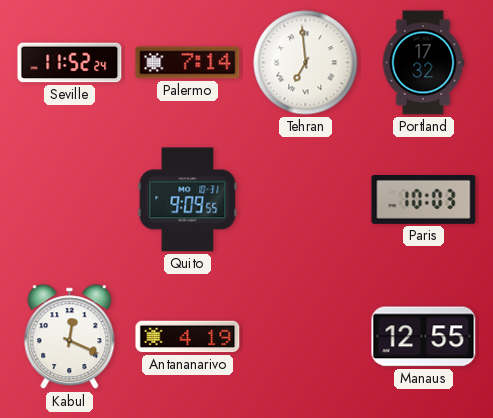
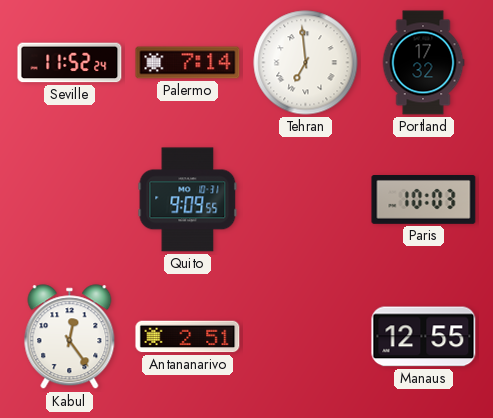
Kabul: 12:19 -> 12:24
Antananarivo: 4:19 -> 2:51
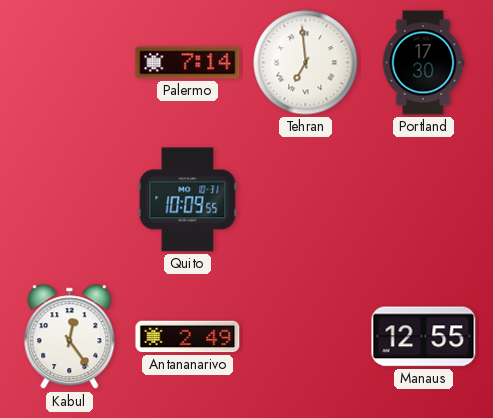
Seville: 11:52 -> none
Portland: 17:32 -> 17:30
Quito: 9:09 -> 10:09
Paris: 10:03 -> none
Antananarivo: 2:51 -> 2:49
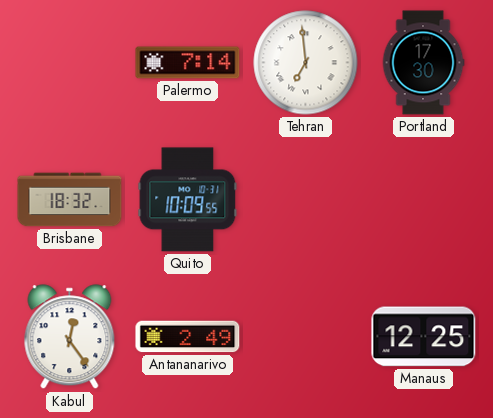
Brisbane: none -> 18:32
Manaus: 12:55 -> 12:25
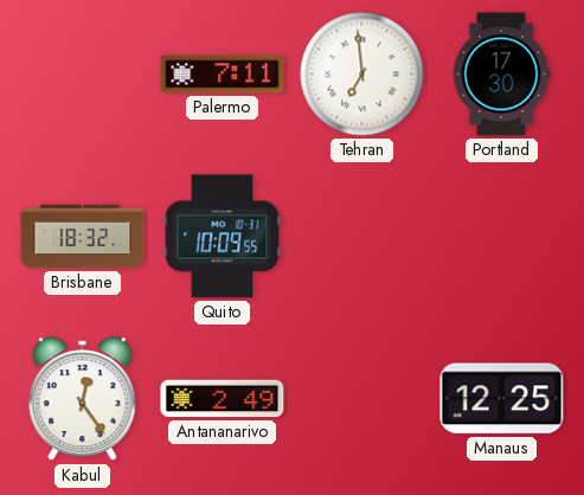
Palermo: 7:14 -> 7:11
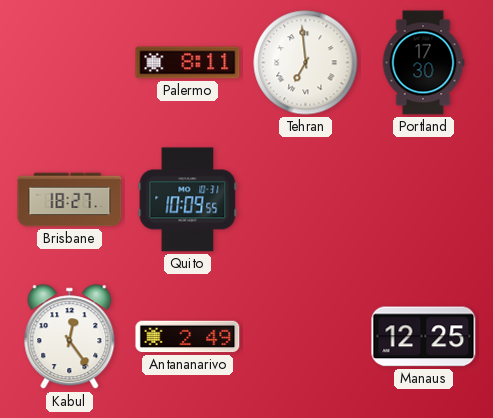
Palermo: 7:11 -> 8:11
Brisbane: 18:32 -> 18:27
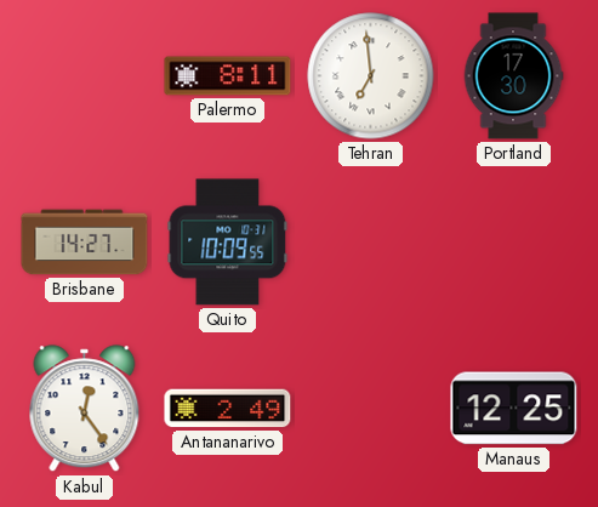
Brisbane: 18:27 -> 14:27
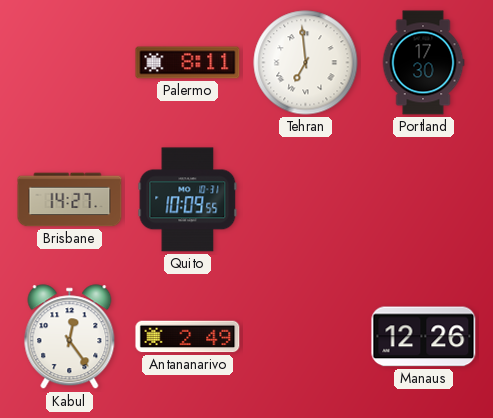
Manaus: 12:25 -> 12:26
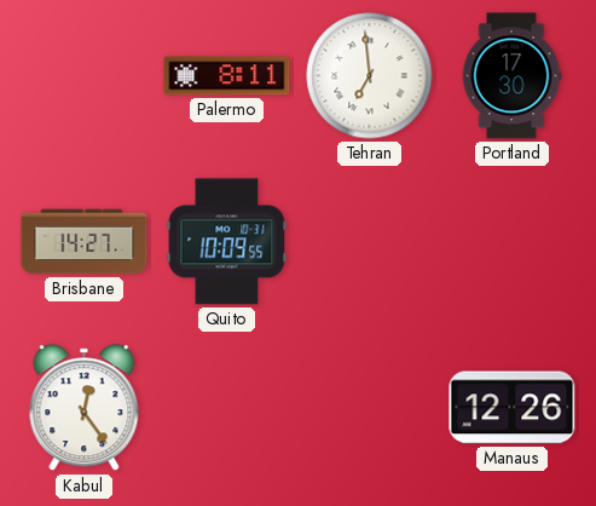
Antananarivo: 2:49 -> none
